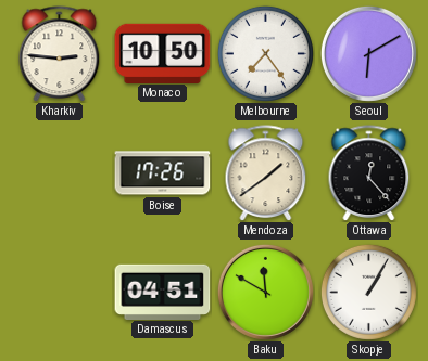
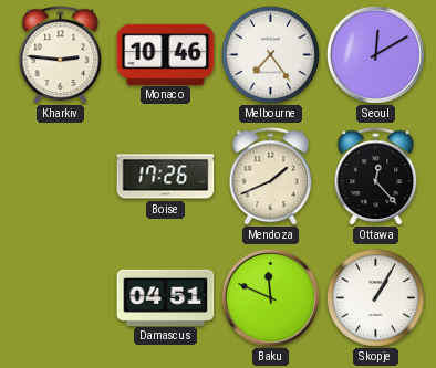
Monaco: 10:50 -> 10:46
Seoul: 6:10 -> 12:10
Mendoza: 1:39 -> 1:41
Baku: 11:50 -> 11:49
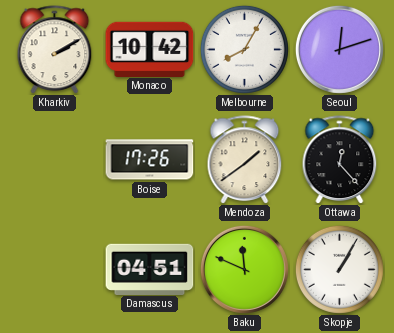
Kharkiv: 2:46 -> 2:10
Monaco: 10:46 -> 10:42
Melbourne: 7:24 -> 8:05
Seoul: 12:10 -> 12:12
Mendoza: 1:41 -> 1:39
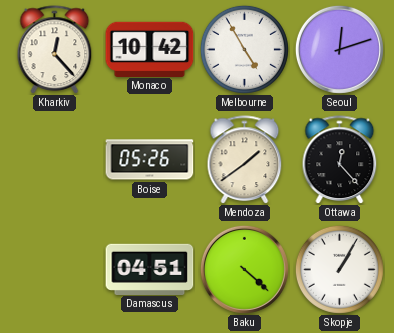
Kharkiv: 2:10 -> 12:23
Melbourne: 8:05 -> 4:55
Boise: 17:26 -> 05:26
Baku: 11:49 -> 4:22
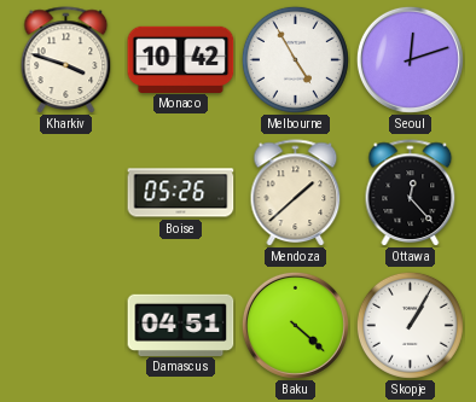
Kharkiv: 12:23 -> 3:48
Mendoza: 1:39 -> 1:38
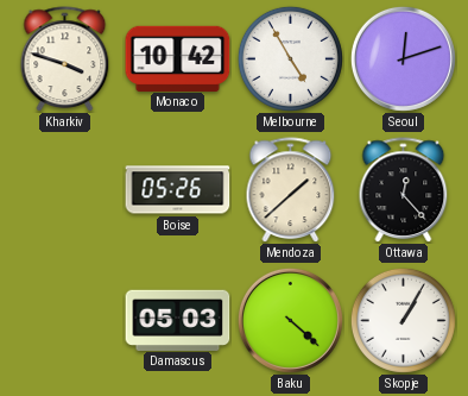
Damascus: 04:51 -> 05:03
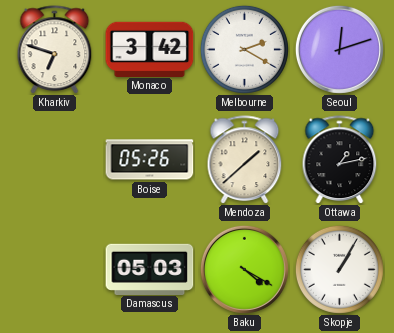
Kharkiv: 3:48 -> 6:48
Monaco: 10:42 -> 3:42
Melbourne: 4:55 -> 2:20
Ottawa: 12:23 -> 1:13
Baku: 4:22 -> 4:20
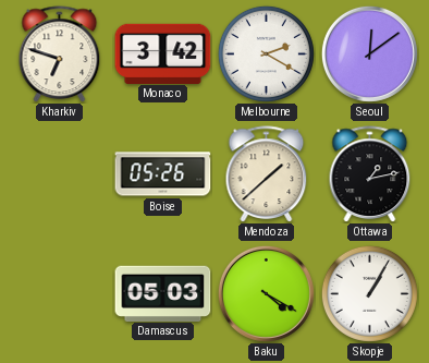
Seoul: 12:12 -> 12:09
